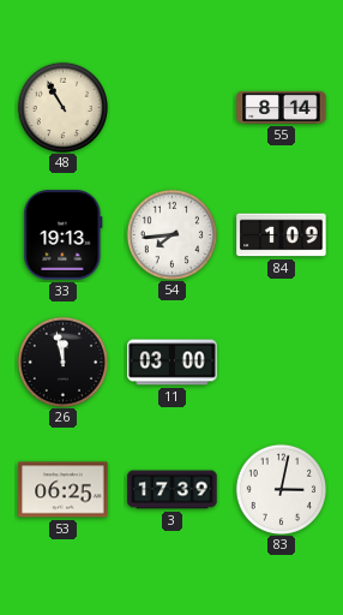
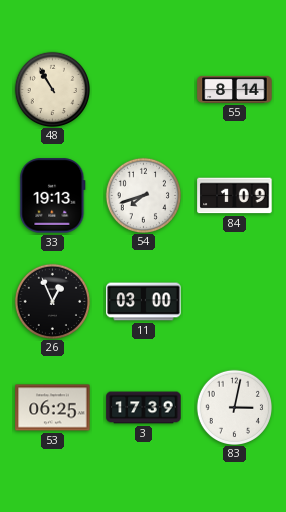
54: 7:44 -> 7:42
26: 11:58 -> 12:56
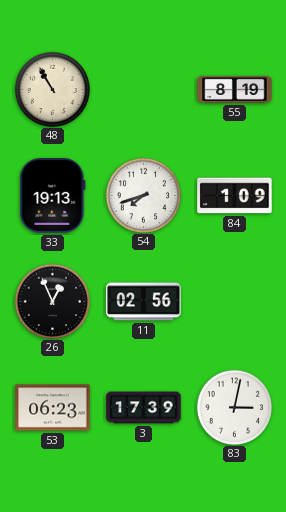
55: 8:14 -> 8:19
11: 03:00 -> 02:56
53: 06:25 -> 06:23
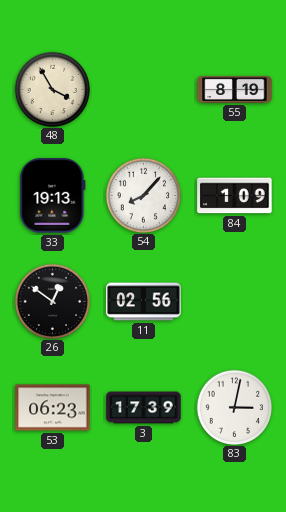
48: 10:55 -> 3:55
54: 7:42 -> 8:07
26: 12:56 -> 12:51
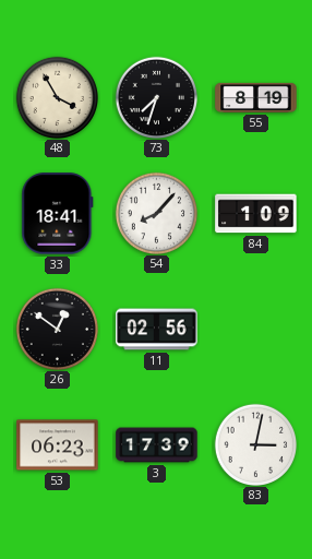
73: none -> 7:33
33: 19:13 -> 18:41
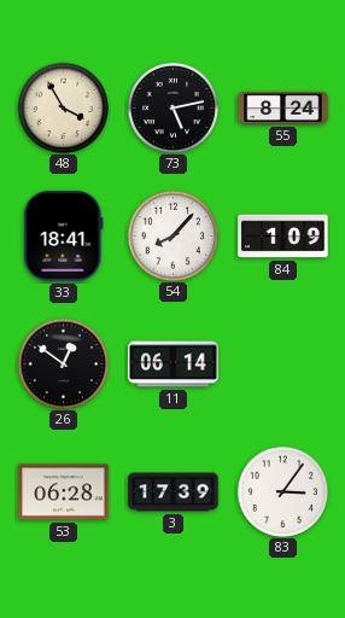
73: 7:33 -> 5:13
55: 8:19 -> 8:24
11: 02:56 -> 06:14
53: 06:23 -> 06:28
83: 3:02 -> 3:06
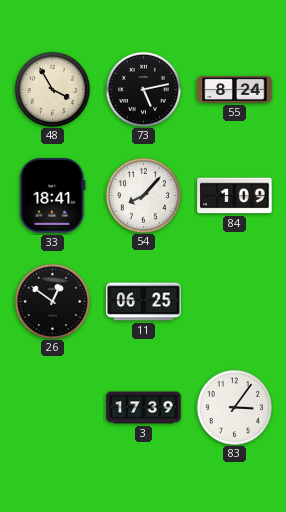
11: 06:14 -> 06:25
53: 06:28 -> none
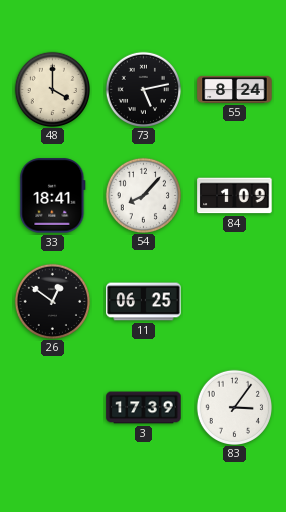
48: 3:55 -> 4:00
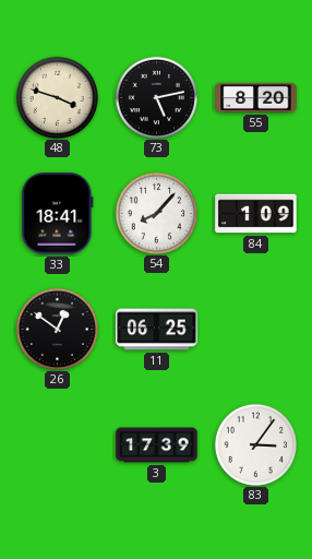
48: 4:00 -> 3:48
55: 8:24 -> 8:20
